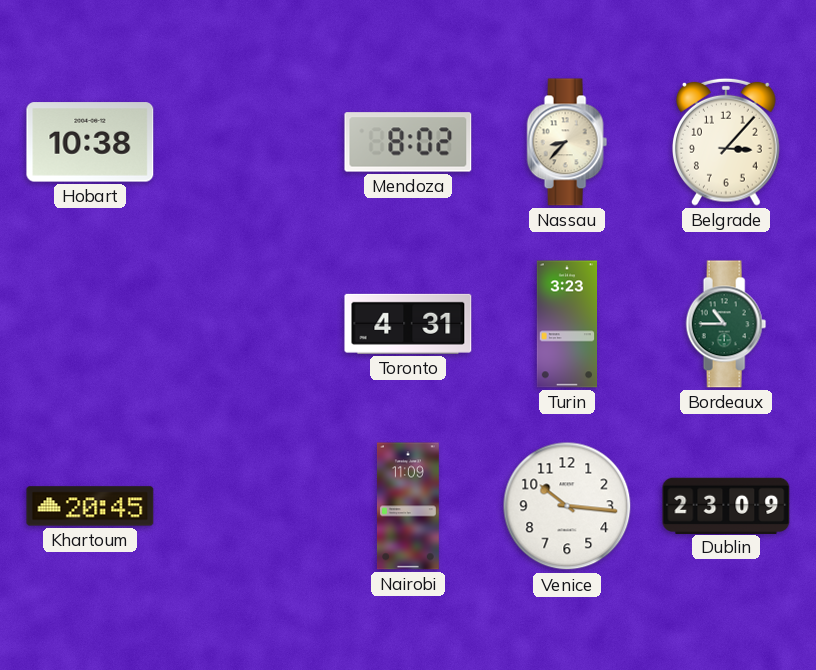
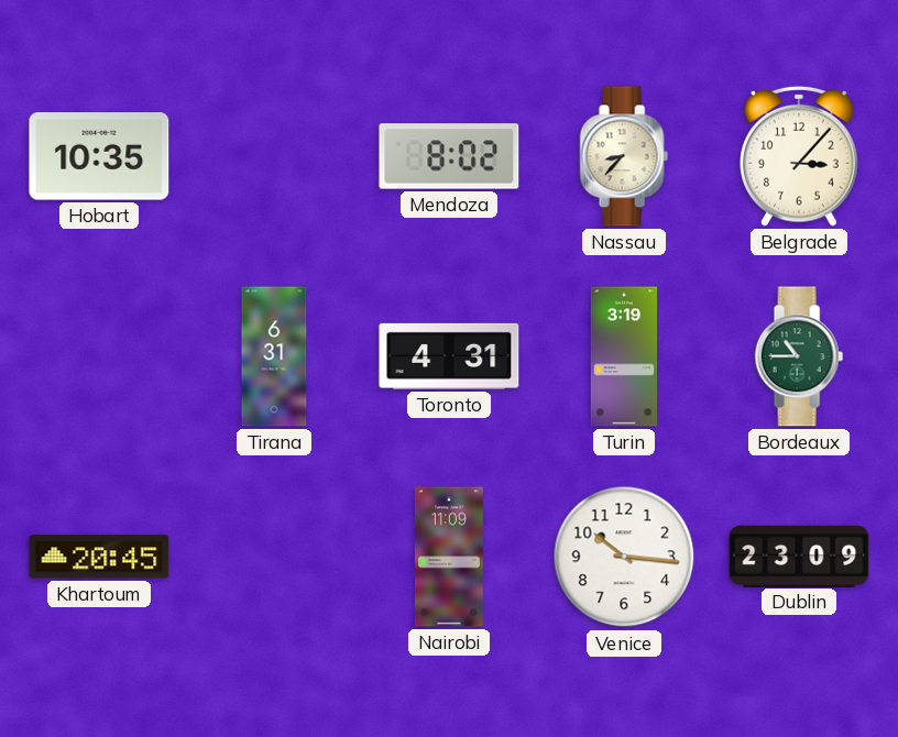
Hobart: 10:38 -> 10:35
Tirana: none -> 6:31
Turin: 3:23 -> 3:19
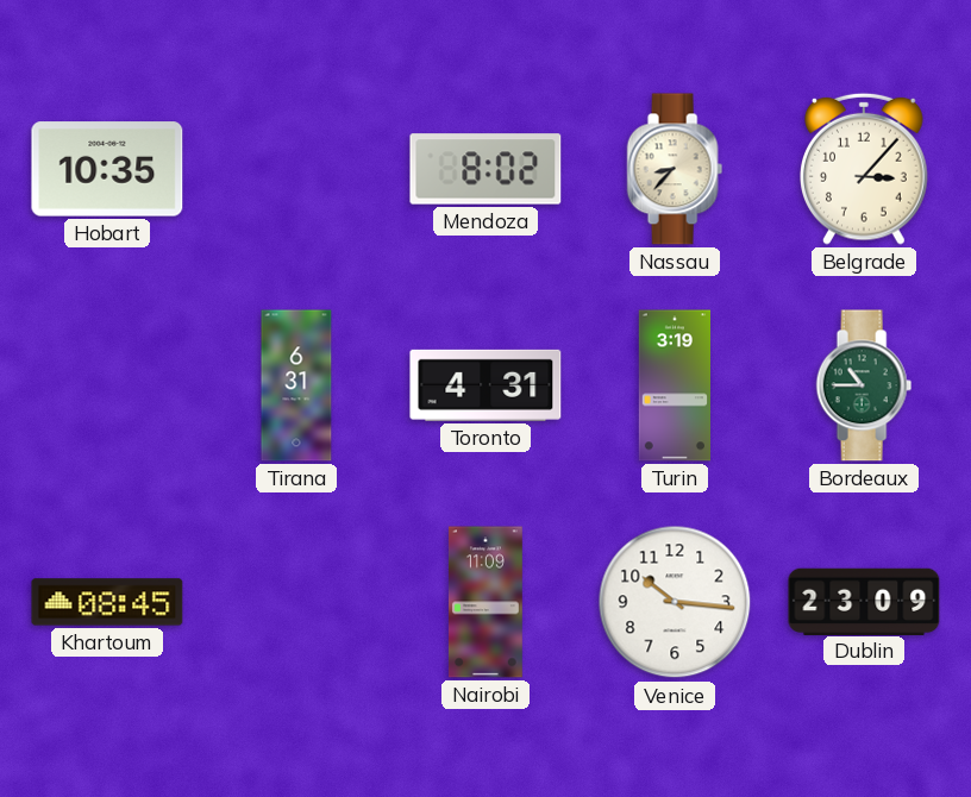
Khartoum: 20:45 -> 08:45
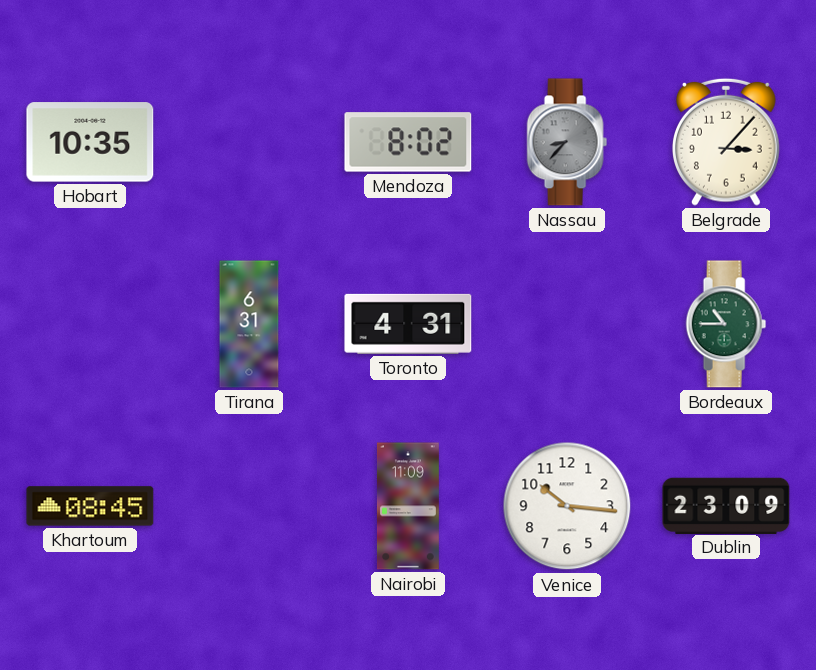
Nassau dial: cream -> grey
Turin: 3:19 -> none
